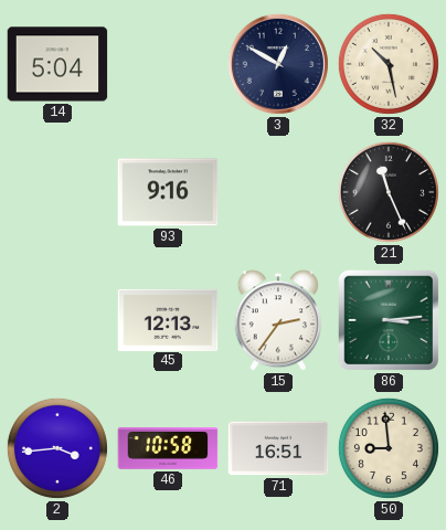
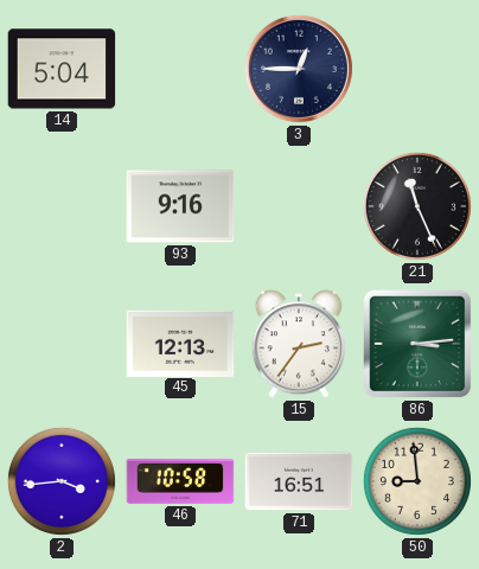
3: 12:50 -> 12:45
32: 10:28 -> none
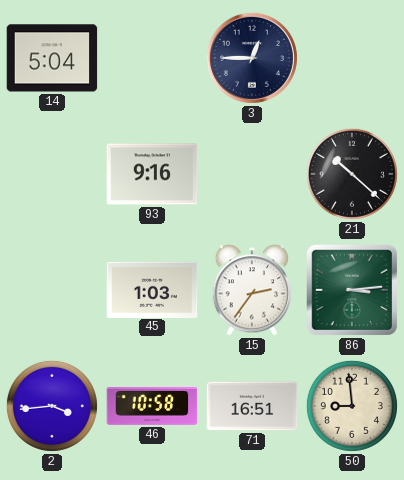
21: 11:26 -> 10:22
45: 12:13 -> 1:03
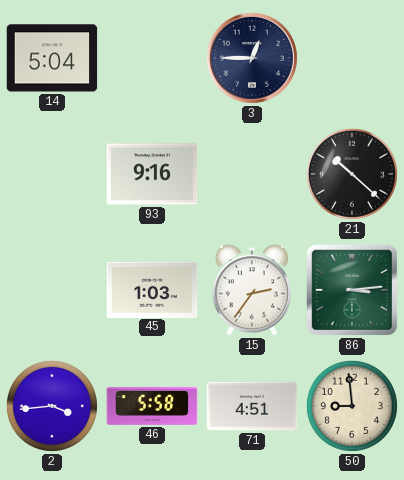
46: 10:58 -> 5:58
71: 16:51 -> 4:51
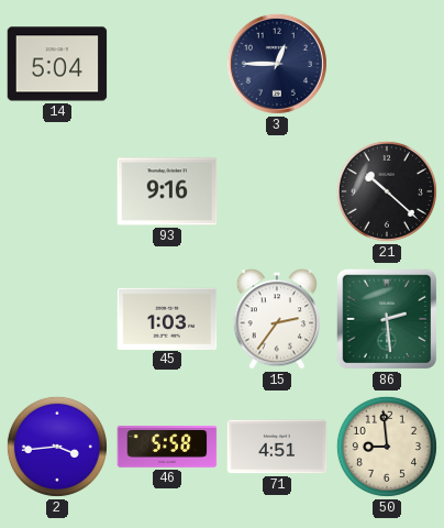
86: 3:14 -> 2:29
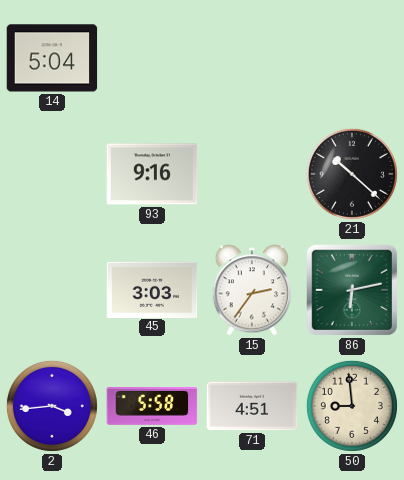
3: 12:45 -> none
45: 1:03 -> 3:03
86: 2:29 -> 6:13
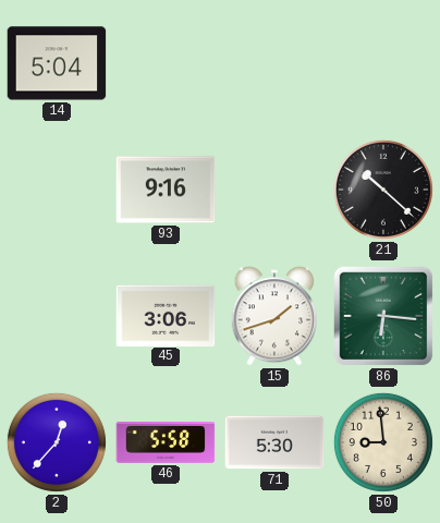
45: 3:03 -> 3:06
15: 2:36 -> 1:42
86: 6:13 -> 6:16
2: 3:44 -> 12:37
71: 4:51 -> 5:30
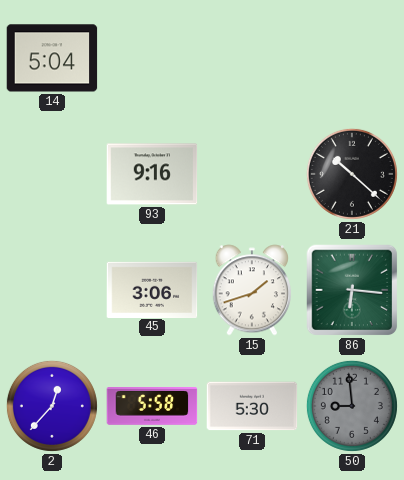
50 dial: cream -> grey
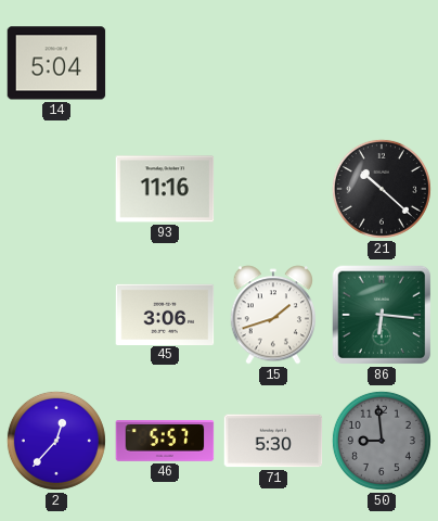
93: 9:16 -> 11:16
46: 5:58 -> 5:57
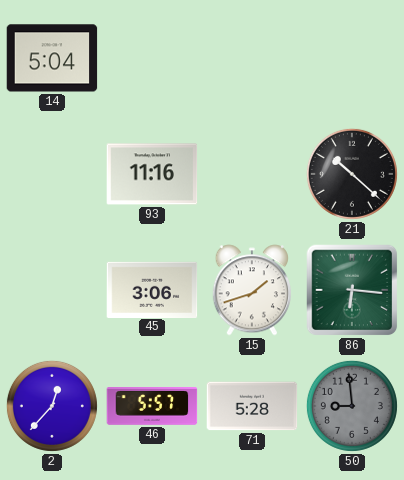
71: 5:30 -> 5:28
